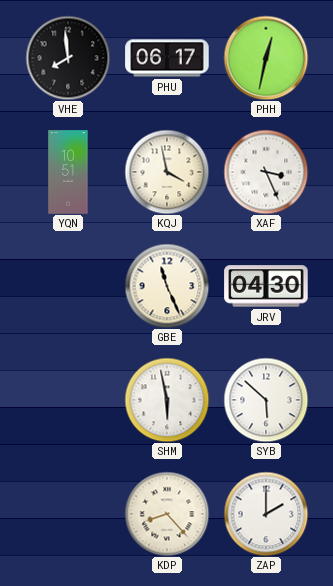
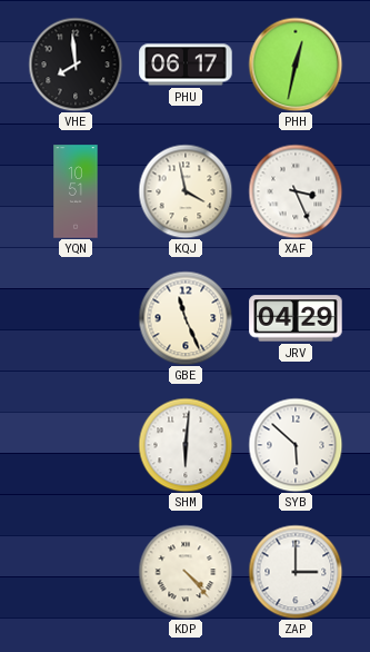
JRV: 04:30 -> 04:29
SHM: 5:58 -> 6:01
KDP: 8:23 -> 4:23
ZAP: 2:00 -> 3:00
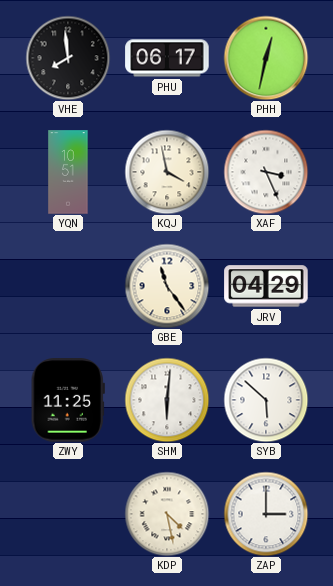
GBE: 11:26 -> 11:24
ZWY: none -> 11:25
KDP: 4:23 -> 4:28
